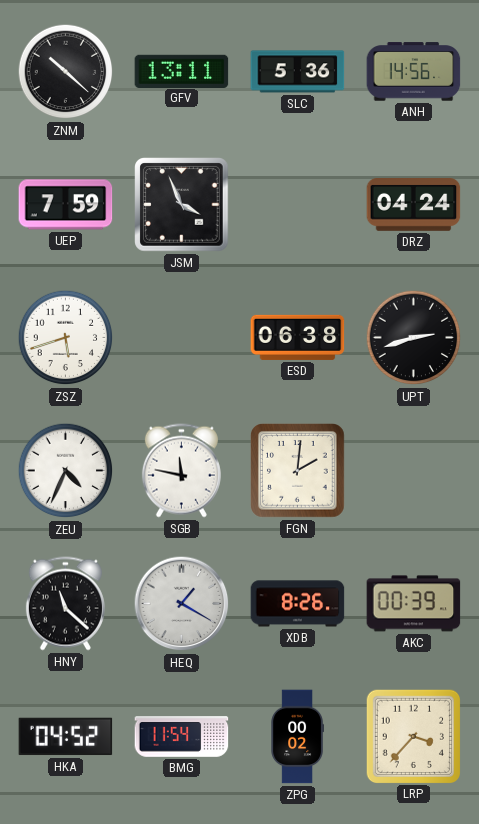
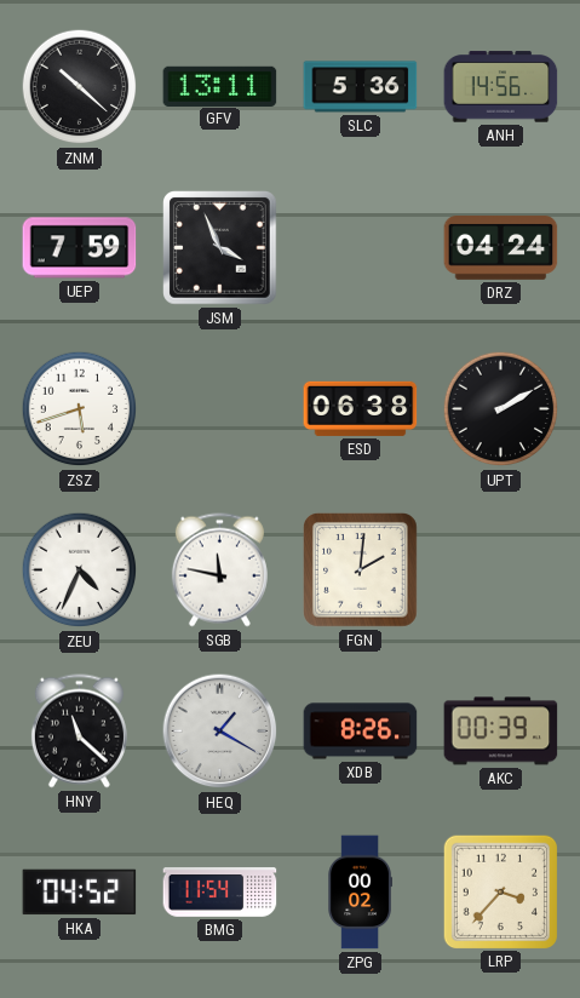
UPT: 2:42 -> 2:10
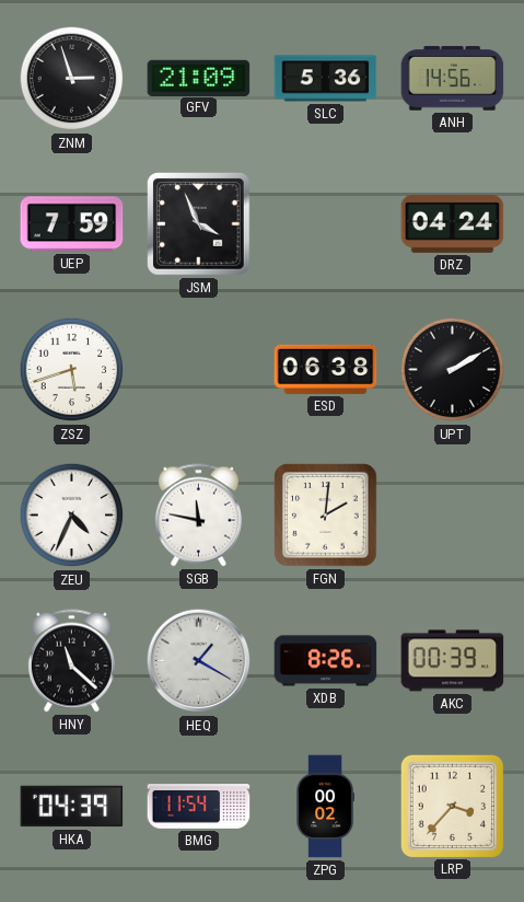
ZNM: 10:22 -> 2:57
GFV: 13:11 -> 21:09
HKA: 04:52 -> 04:39
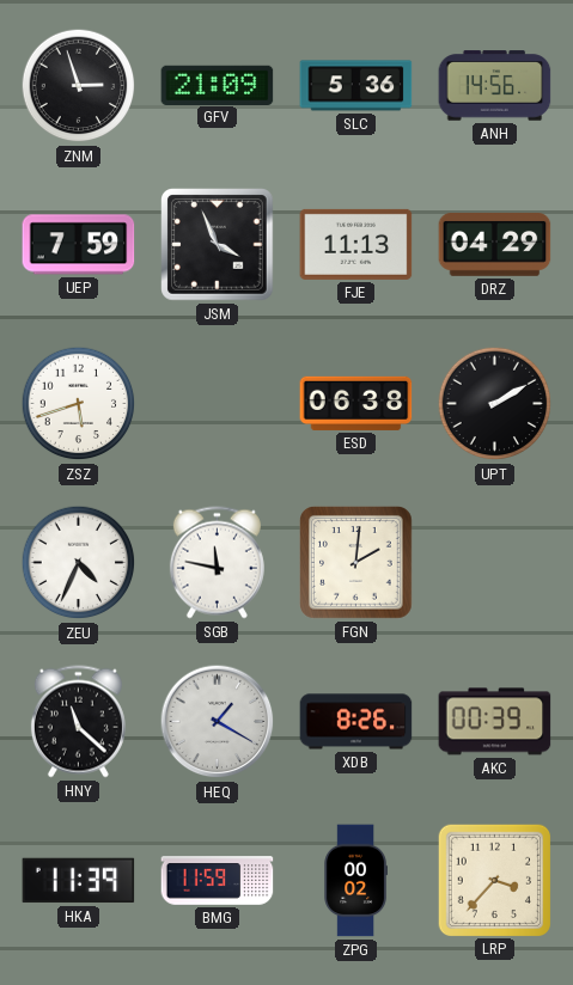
FJE: none -> 11:13
DRZ: 04:24 -> 04:29
HKA: 04:39 -> 11:39
BMG: 11:54 -> 11:59
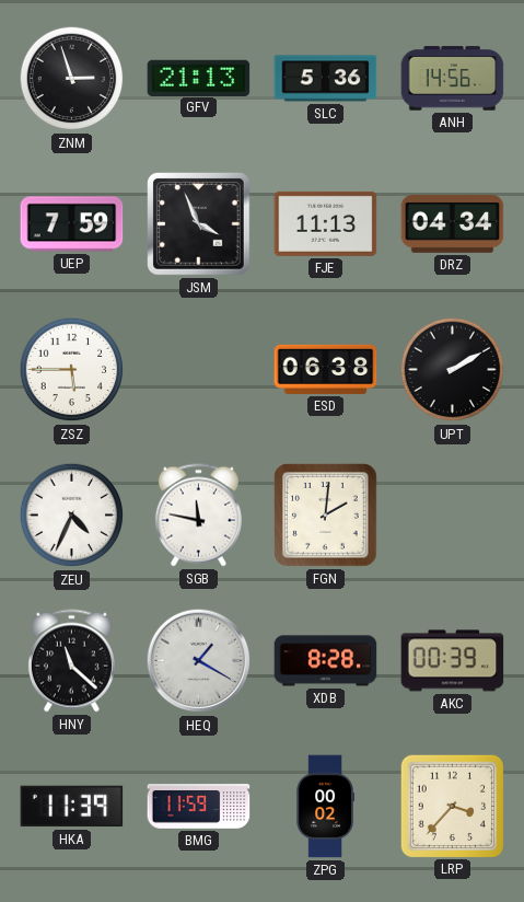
GFV: 21:09 -> 21:13
DRZ: 04:29 -> 04:34
ZSZ: 5:42 -> 5:45
XDB: 8:26 -> 8:28
